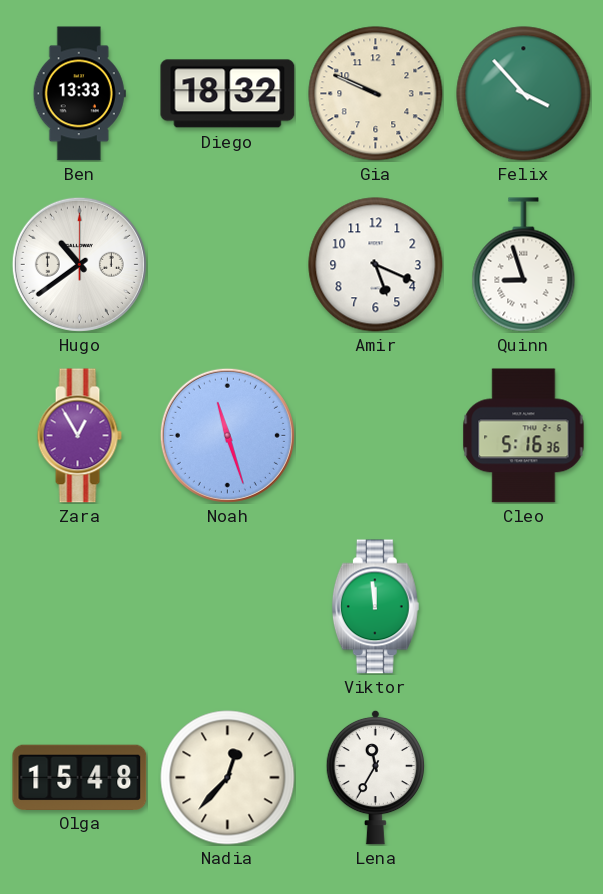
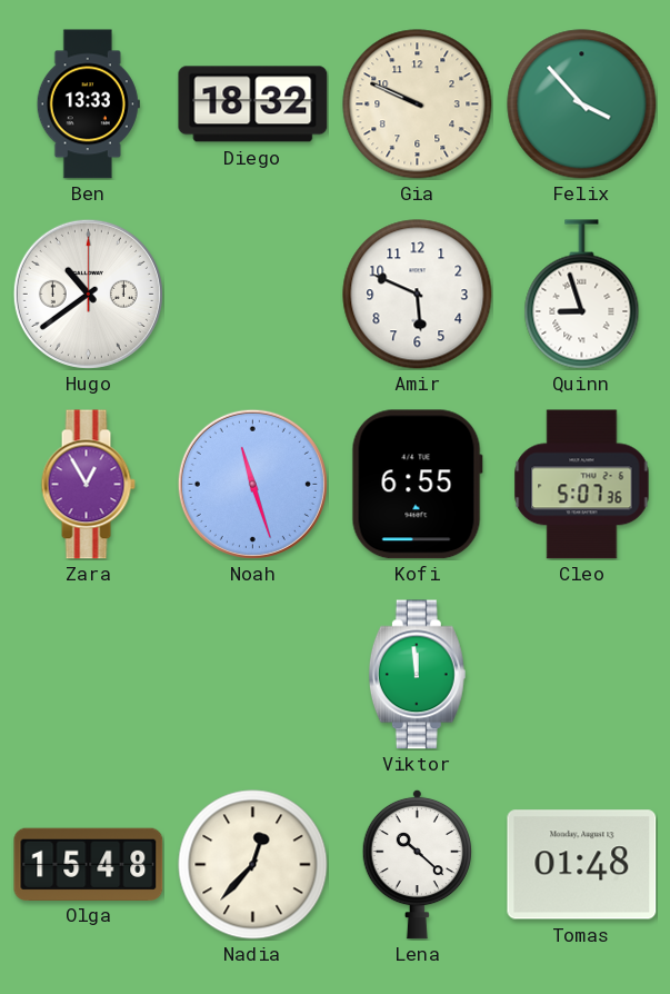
Amir: 5:19 -> 5:49
Kofi: none -> 6:55
Cleo: 5:16 -> 5:07
Lena: 11:35 -> 10:22
Tomas: none -> 01:48
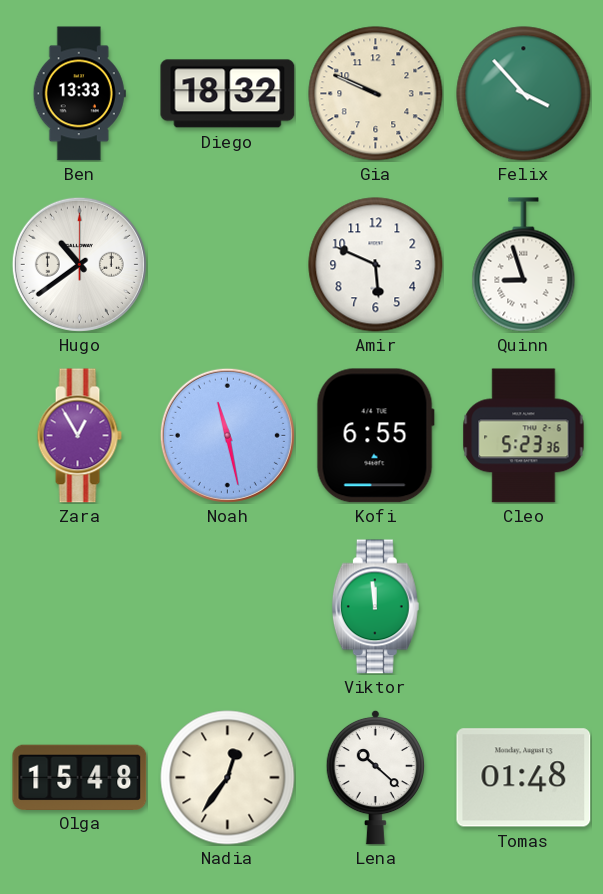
Noah: 11:27 -> 11:28
Cleo: 5:07 -> 5:23
Nadia: 12:37 -> 12:36
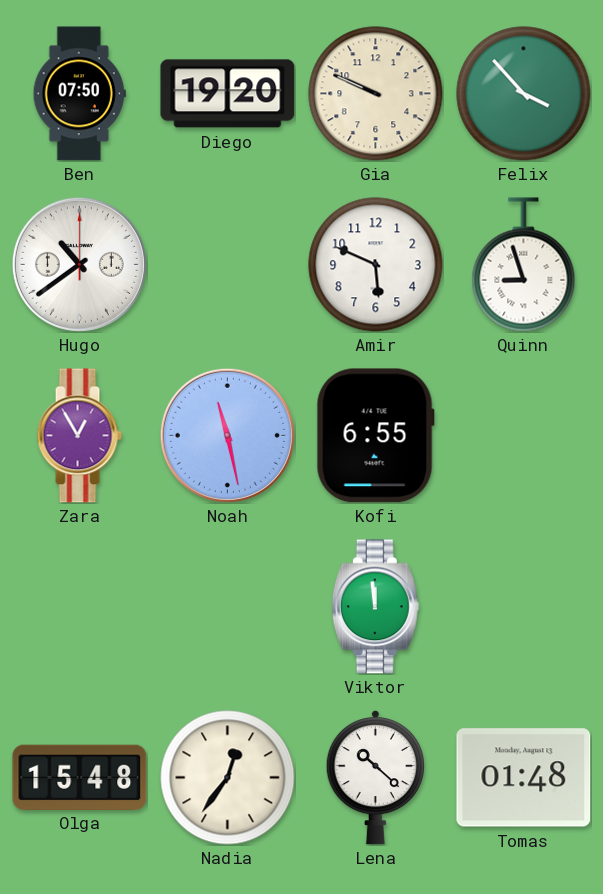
Ben: 13:33 -> 07:50
Diego: 18:32 -> 19:20
Cleo: 5:23 -> none
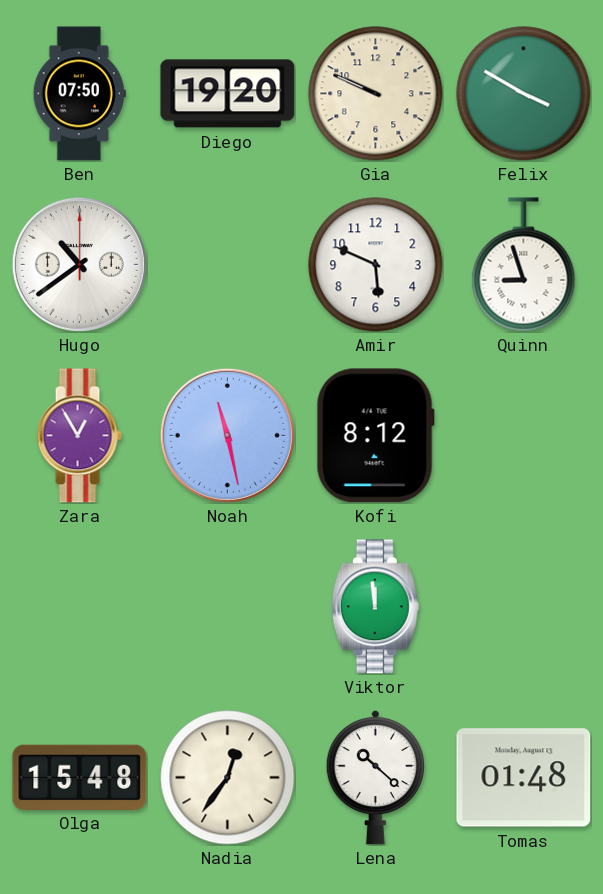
Felix: 3:53 -> 3:50
Kofi: 6:55 -> 8:12
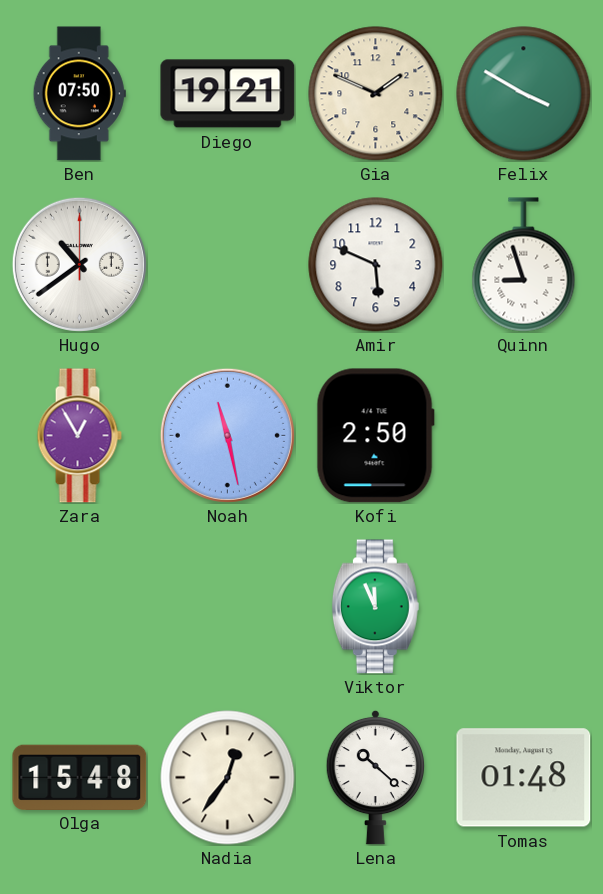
Diego: 19:20 -> 19:21
Gia: 9:49 -> 1:49
Kofi: 8:12 -> 2:50
Viktor: 11:59 -> 11:56
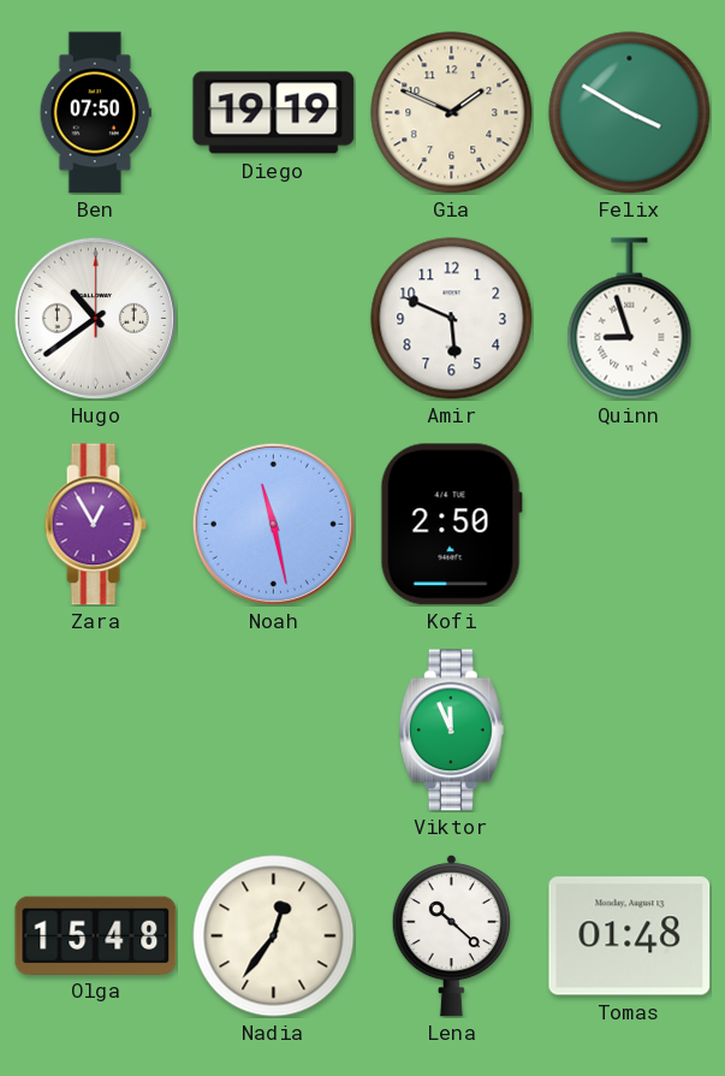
Diego: 19:21 -> 19:19
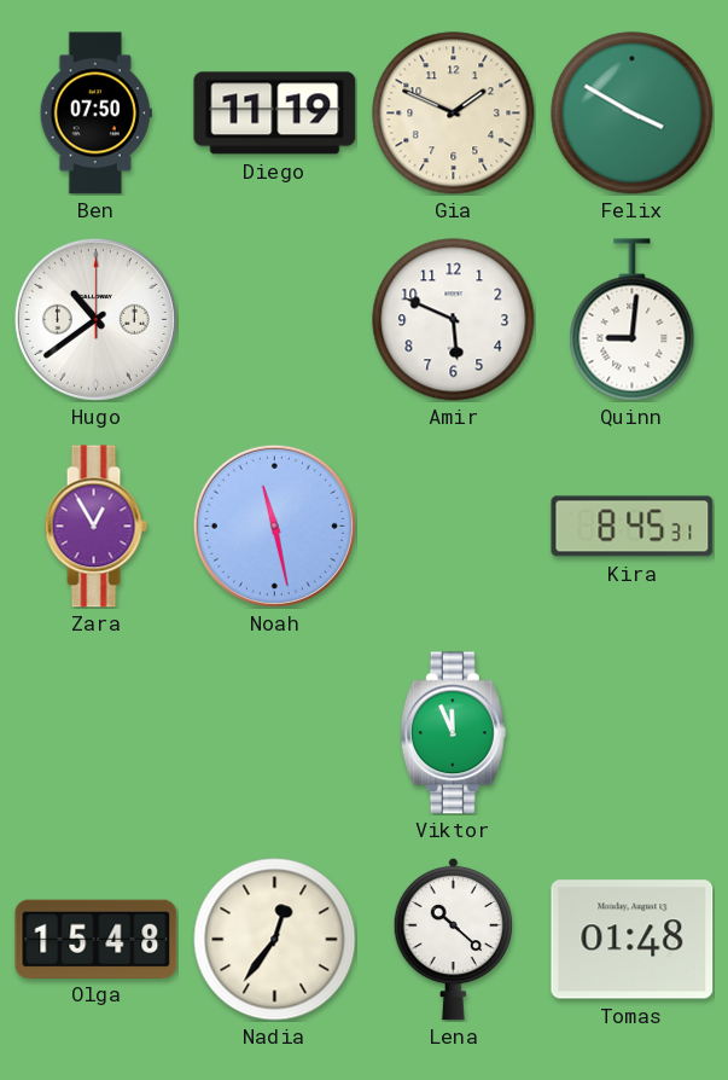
Diego: 19:19 -> 11:19
Quinn: 8:57 -> 9:01
Kofi: 2:50 -> none
Kira: none -> 8:45
